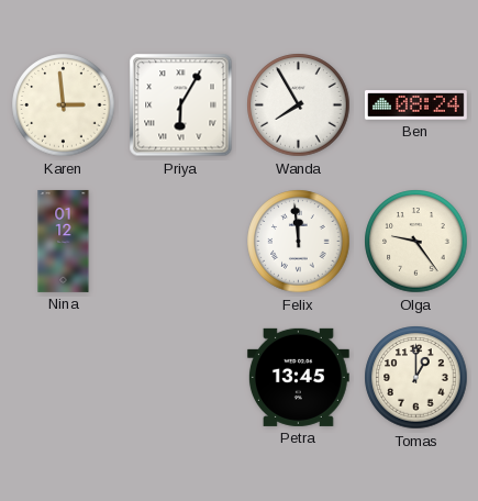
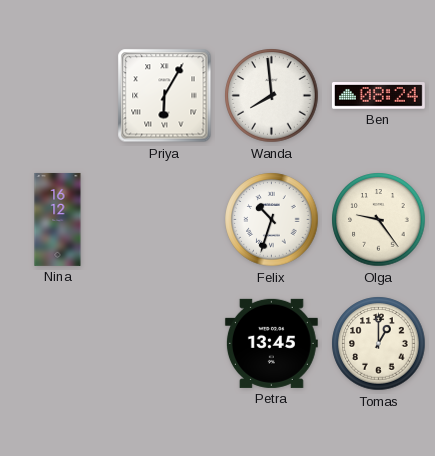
Karen: 2:59 -> none
Wanda: 7:55 -> 7:59
Nina: 01:12 -> 16:12
Felix: 11:59 -> 10:33
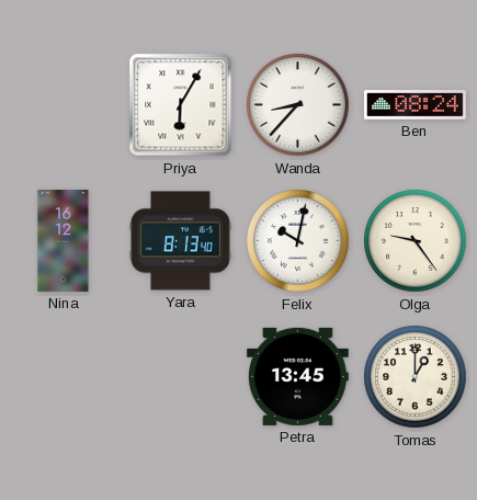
Wanda: 7:59 -> 8:37
Yara: none -> 8:13
Felix: 10:33 -> 10:02
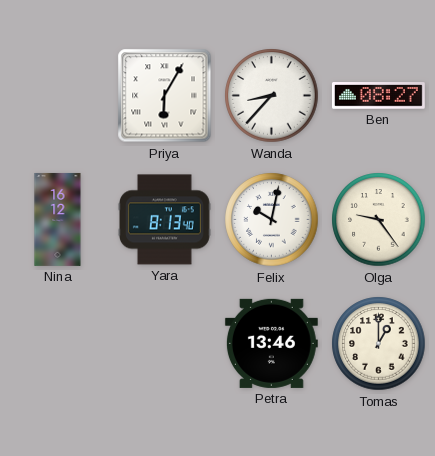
Ben: 08:24 -> 08:27
Petra: 13:45 -> 13:46
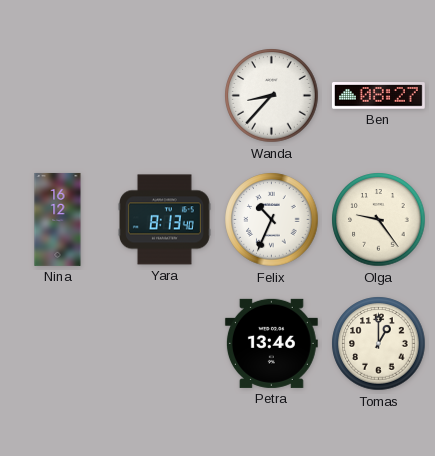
Priya: 6:05 -> none
Felix: 10:02 -> 10:34
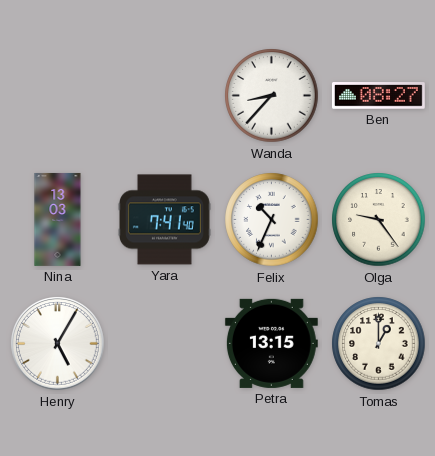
Nina: 16:12 -> 13:03
Yara: 8:13 -> 7:41
Henry: none -> 5:05
Petra: 13:46 -> 13:15
